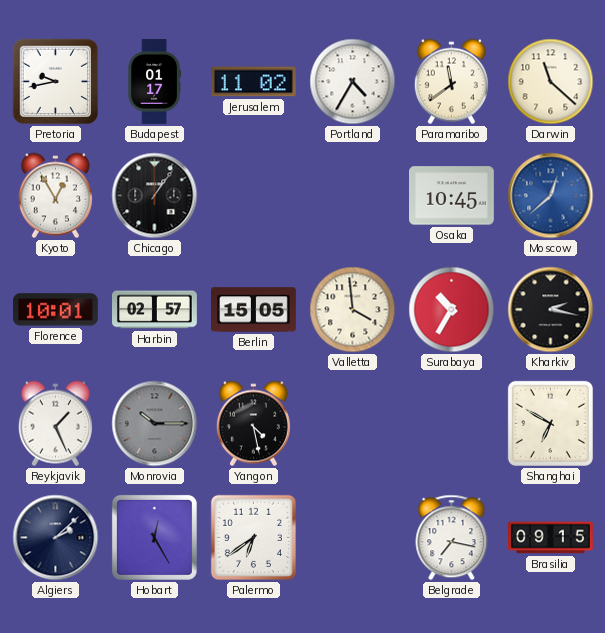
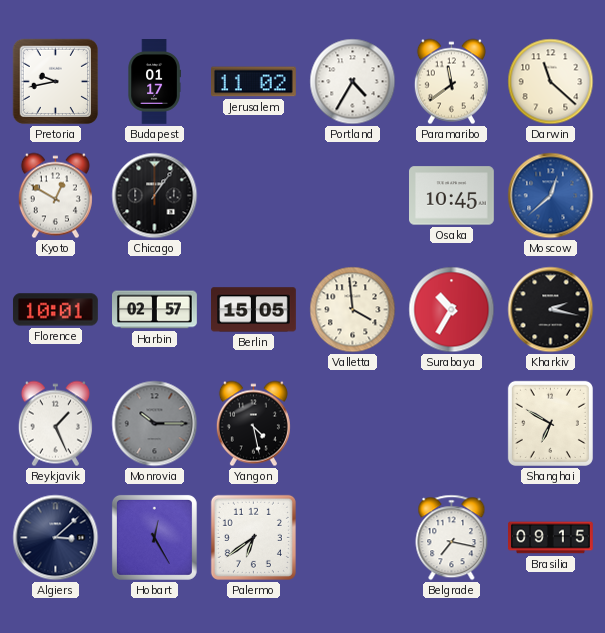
Kyoto: 12:55 -> 12:50
Algiers: 2:08 -> 3:08
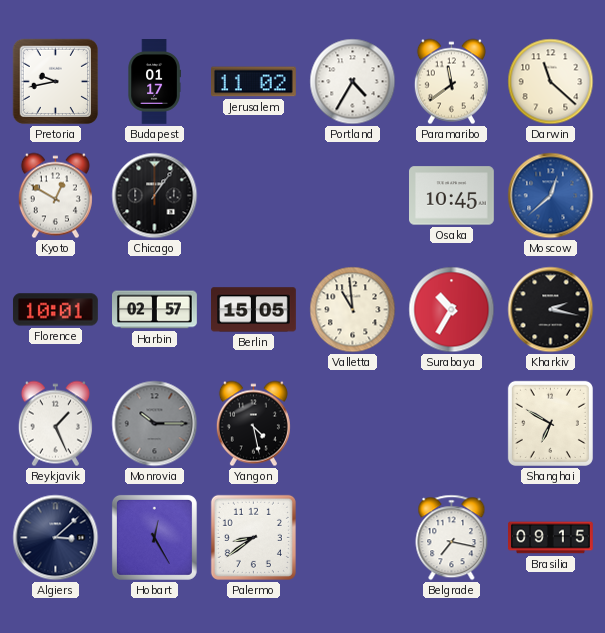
Valletta: 3:59 -> 10:59
Palermo: 6:39 -> 8:39
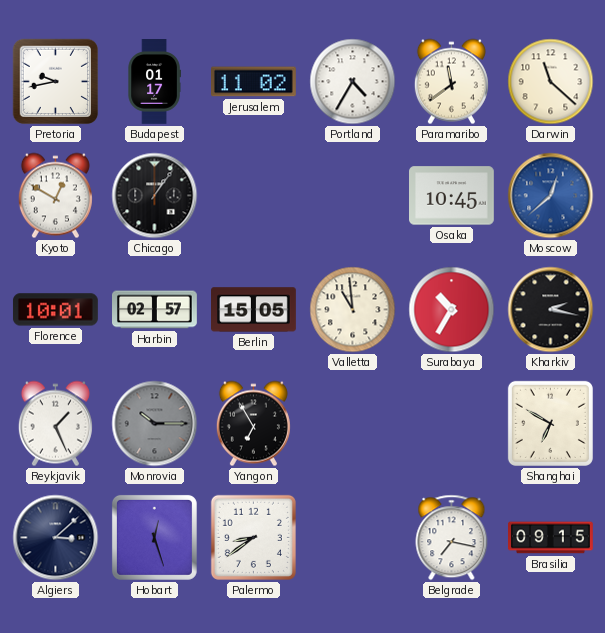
Yangon: 4:28 -> 6:55
Hobart: 12:25 -> 12:27
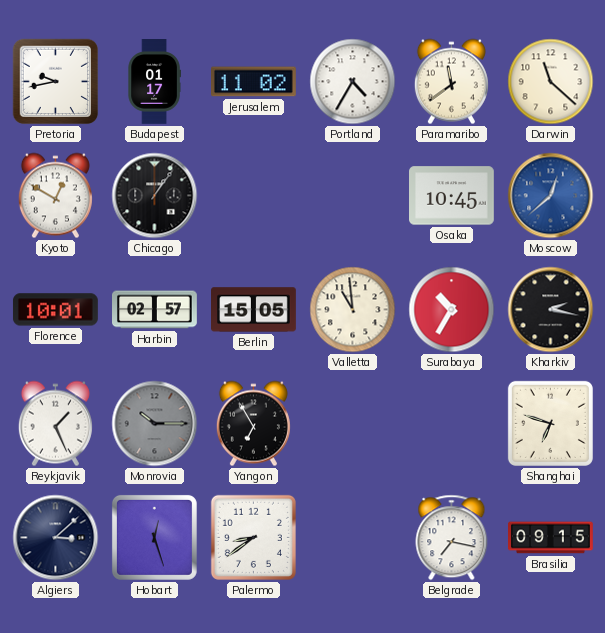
Shanghai: 6:50 -> 6:48
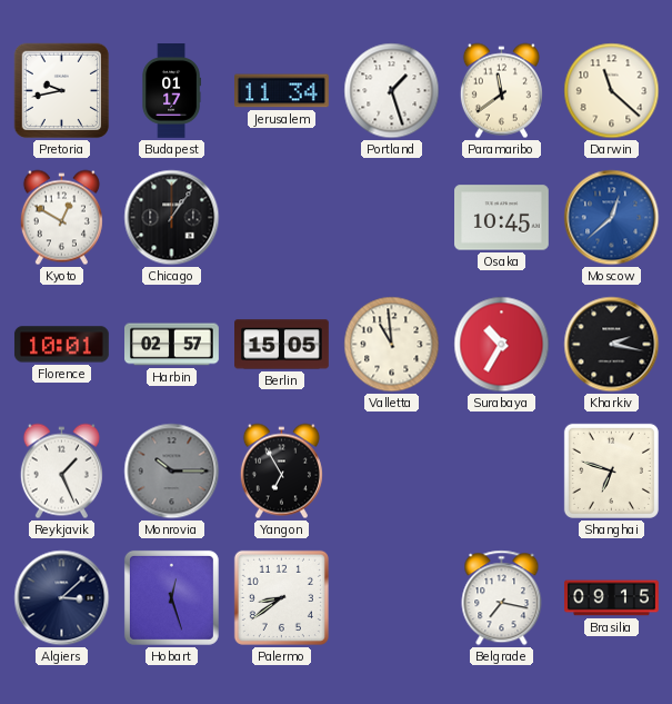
Jerusalem: 11:02 -> 11:34
Portland: 4:35 -> 1:27
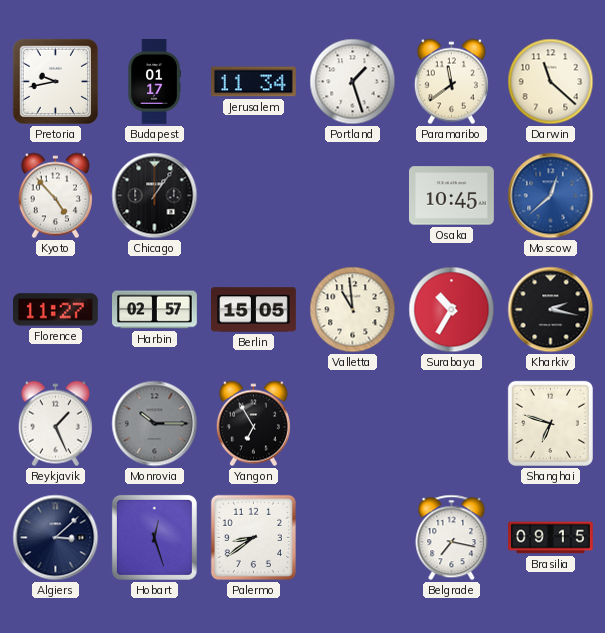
Kyoto: 12:50 -> 4:53
Florence: 10:01 -> 11:27
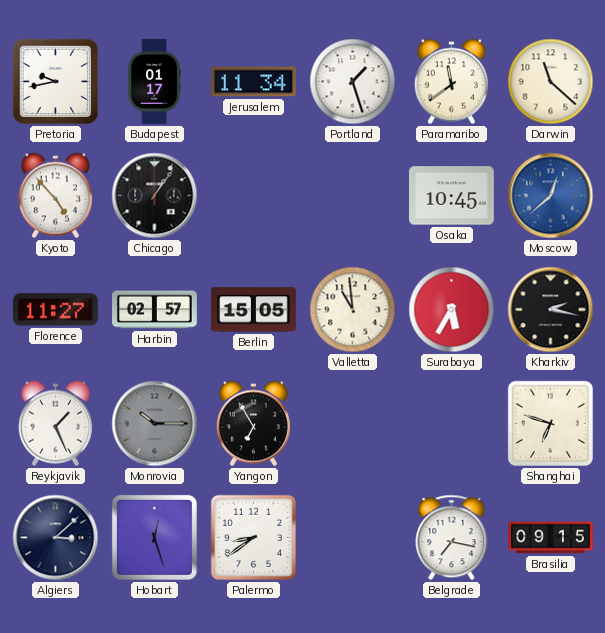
Surabaya: 10:35 -> 5:35
